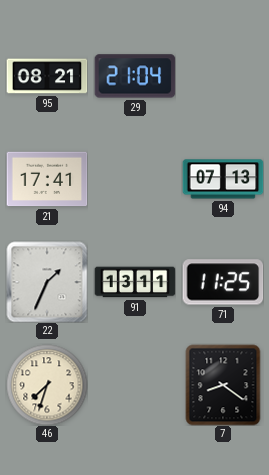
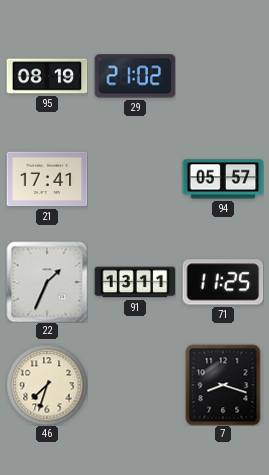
95: 08:21 -> 08:19
29: 21:04 -> 21:02
94: 07:13 -> 05:57
7: 8:21 -> 8:18
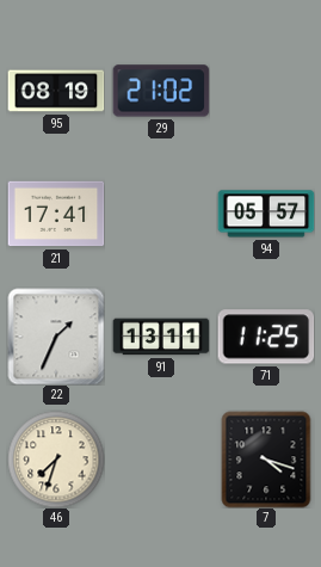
7: 8:18 -> 4:18
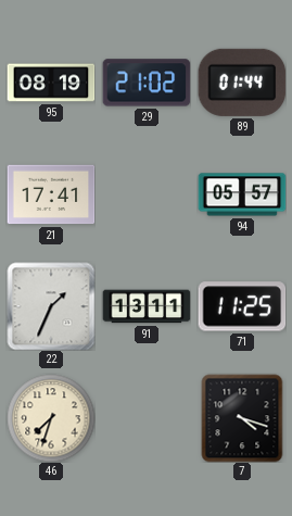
89: none -> 01:44
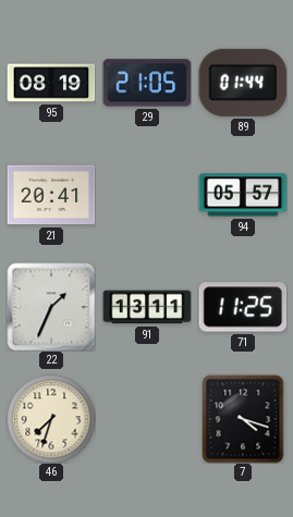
29: 21:02 -> 21:05
21: 17:41 -> 20:41
